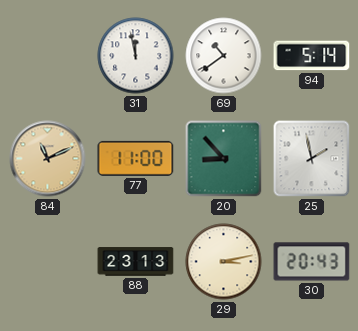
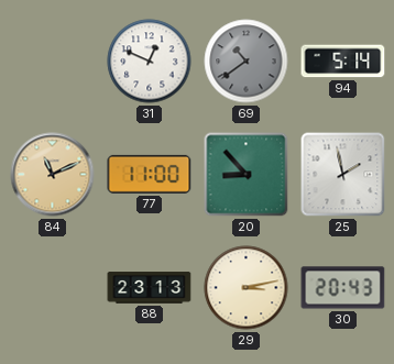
31: 11:58 -> 12:49
69 dial: white -> grey
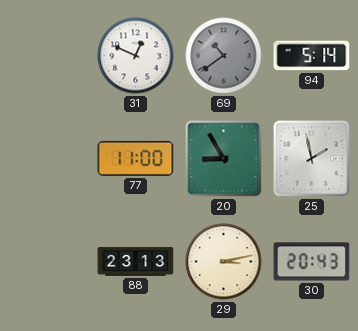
84: 11:11 -> none
20: 8:53 -> 8:55
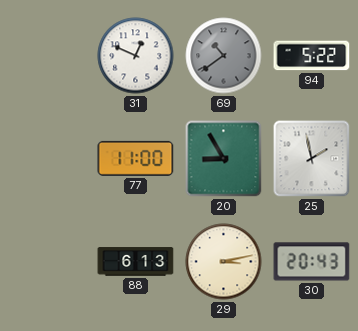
94: 5:14 -> 5:22
88: 23:13 -> 6:13
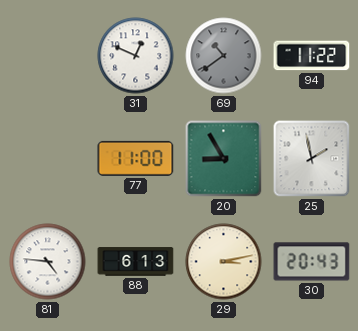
94: 5:22 -> 11:22
81: none -> 4:46
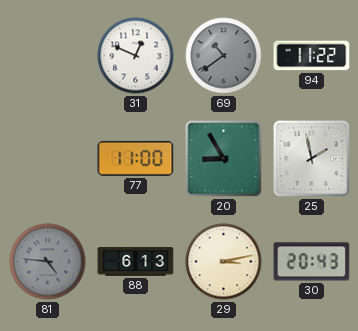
81 dial: white -> grey
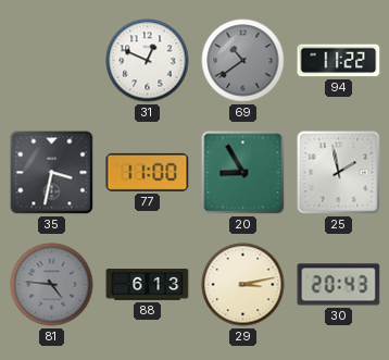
35: none -> 3:32
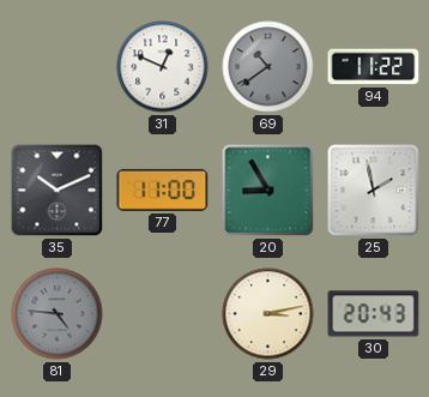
35: 3:32 -> 10:11
88: 6:13 -> none
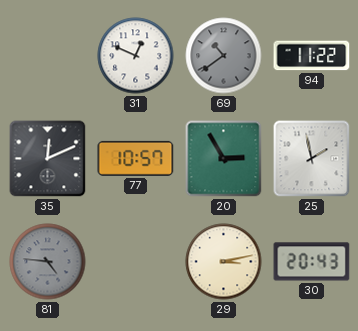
35: 10:11 -> 12:11
77: 11:00 -> 10:57
20: 8:55 -> 2:55
